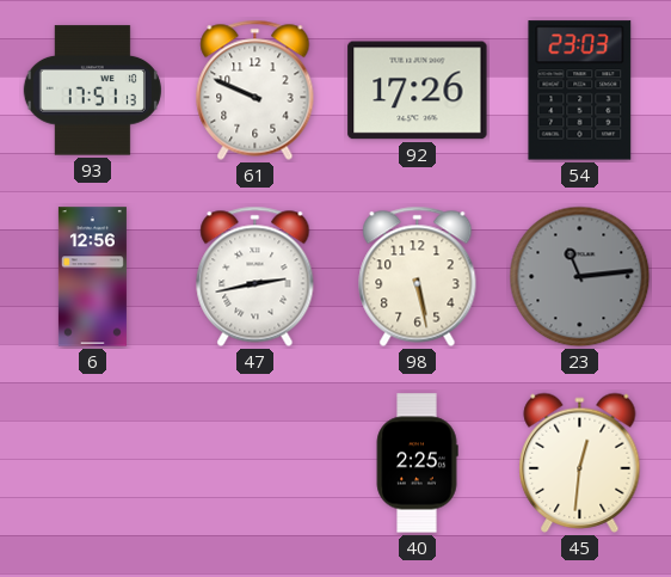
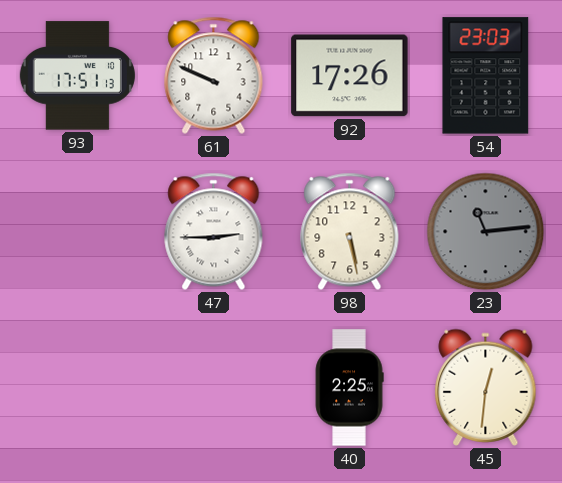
6: 12:56 -> none
47: 2:43 -> 2:45
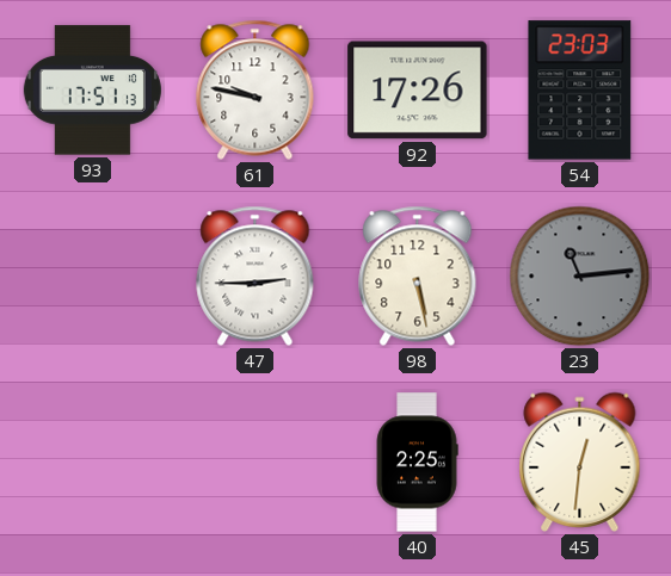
61: 9:49 -> 9:47
